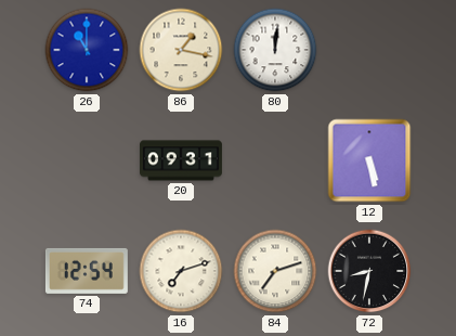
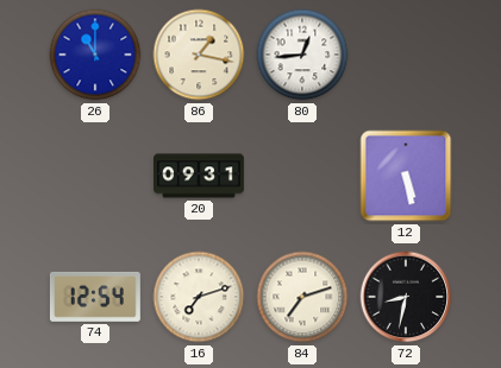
80: 12:01 -> 12:44
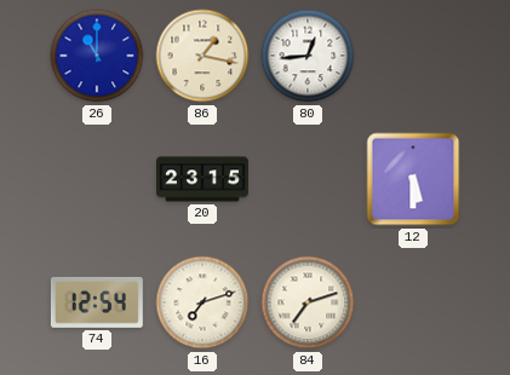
20: 09:31 -> 23:15
12: 5:28 -> 5:30
72: 8:32 -> none
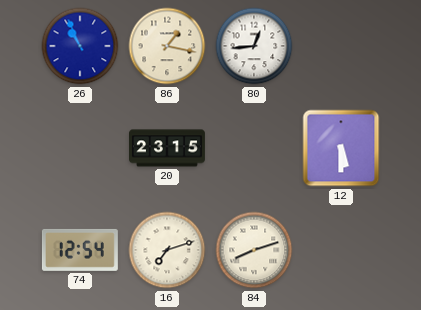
26: 11:00 -> 10:56
84: 7:12 -> 8:12
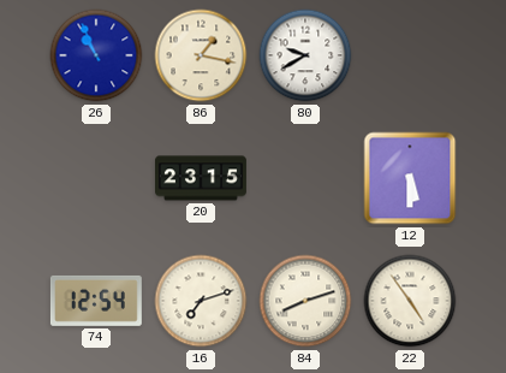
80: 12:44 -> 9:40
22: none -> 4:54
